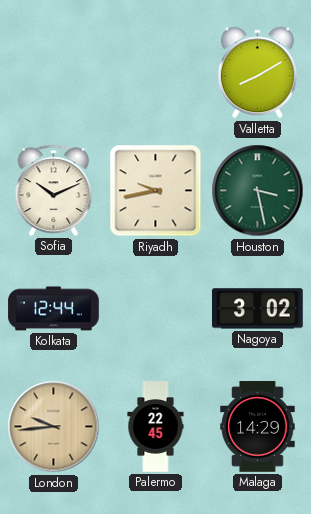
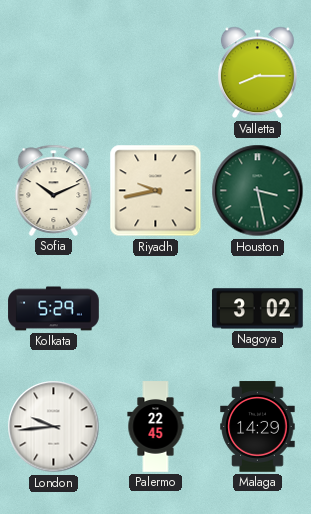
Valletta: 8:10 -> 8:15
Kolkata: 12:44 -> 5:29
London dial: champagne -> white
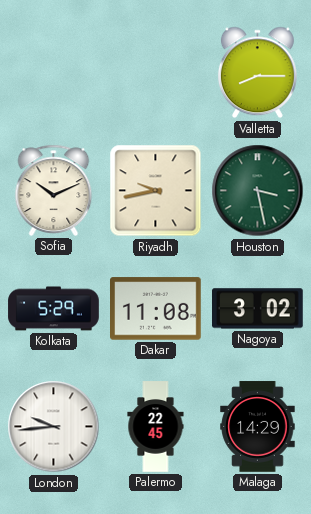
Dakar: none -> 11:08
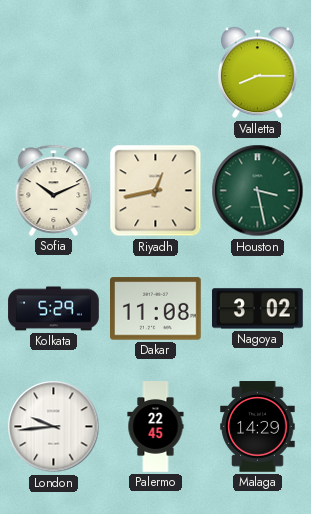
Riyadh: 9:43 -> 12:43
